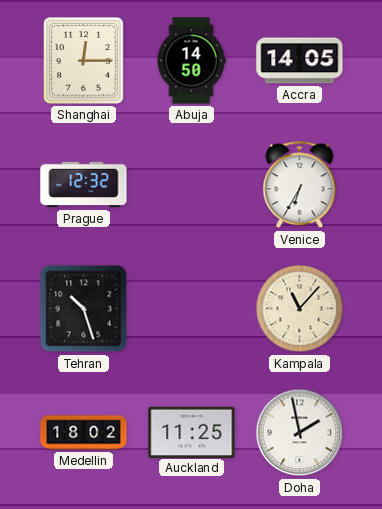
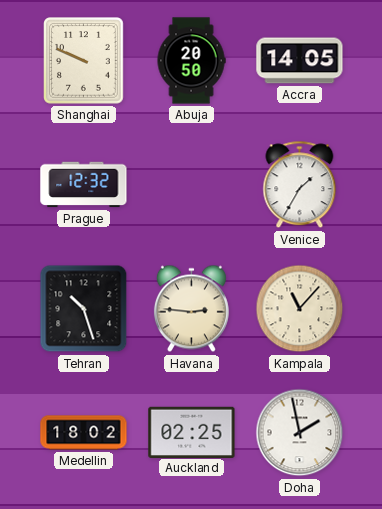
Shanghai: 12:15 -> 9:49
Abuja: 14:50 -> 20:50
Venice: 6:35 -> 1:35
Havana: none -> 2:46
Auckland: 11:25 -> 02:25
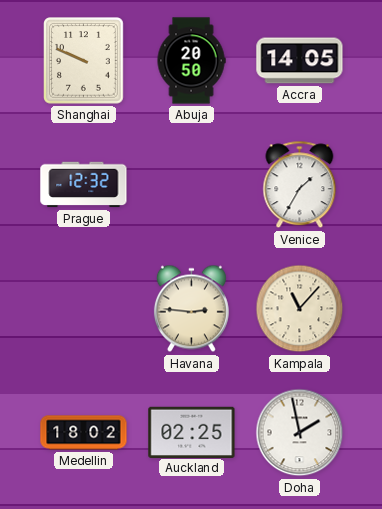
Tehran: 10:27 -> none
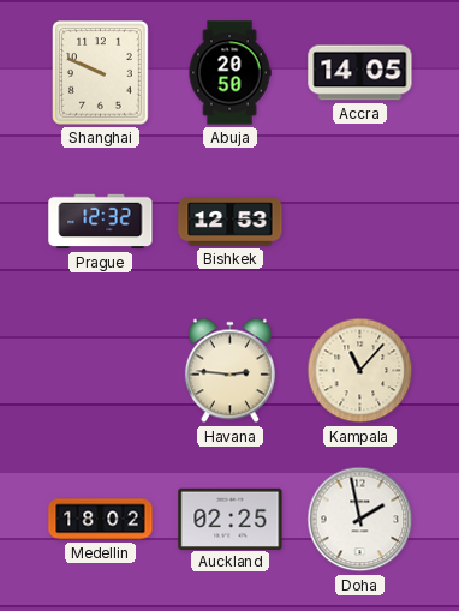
Bishkek: none -> 12:53
Venice: 1:35 -> none
